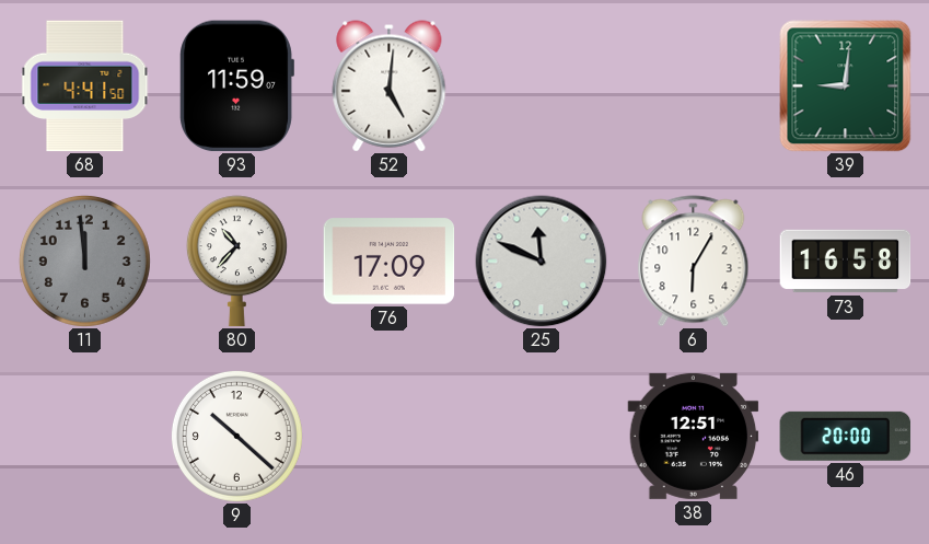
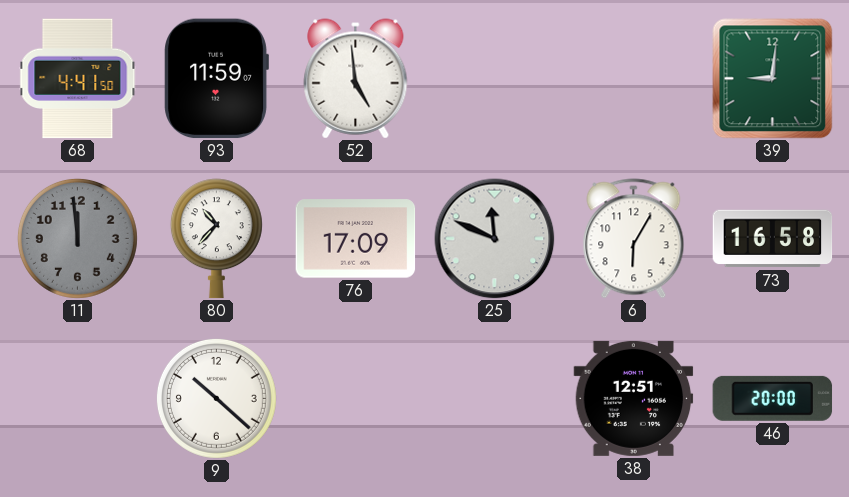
52: 5:01 -> 4:59
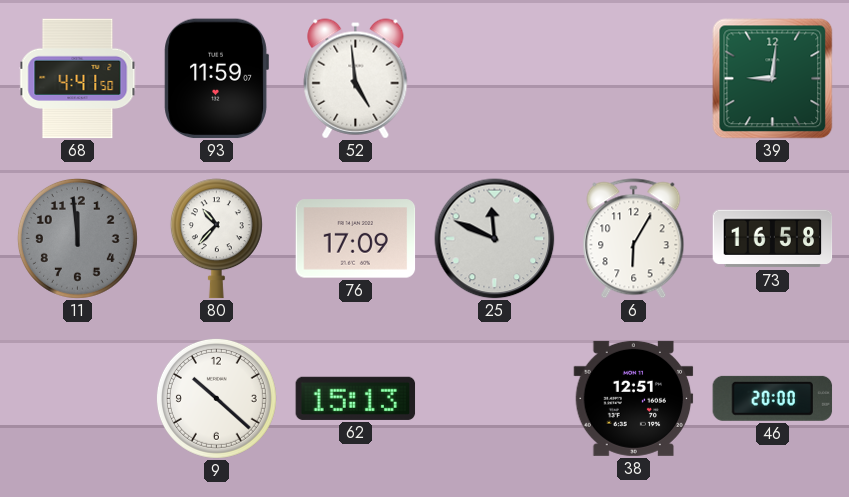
62: none -> 15:13
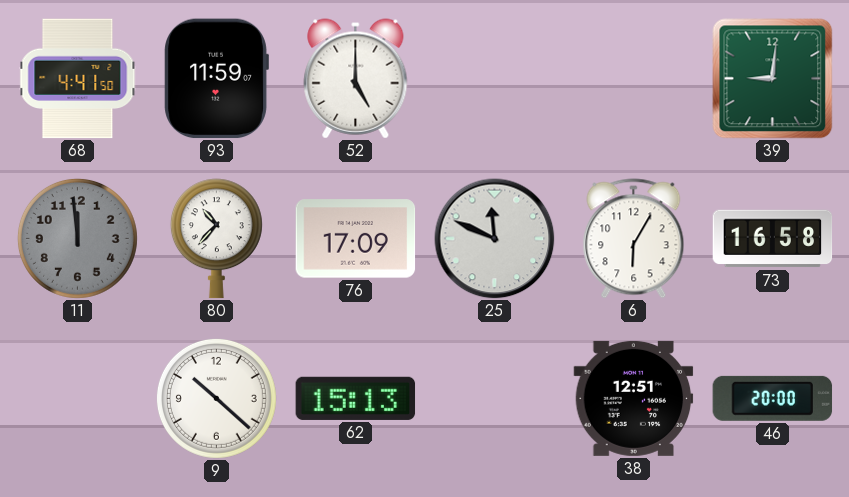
52: 4:59 -> 5:00
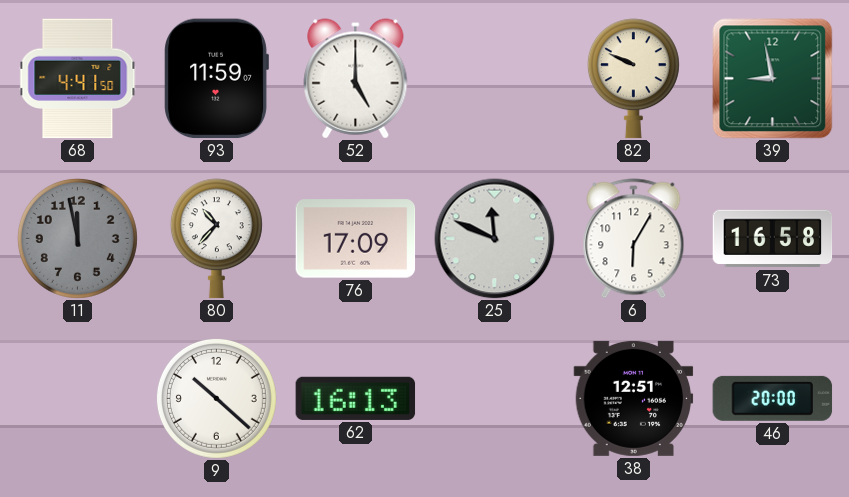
82: none -> 9:49
39: 9:01 -> 8:58
11: 11:59 -> 11:58
62: 15:13 -> 16:13
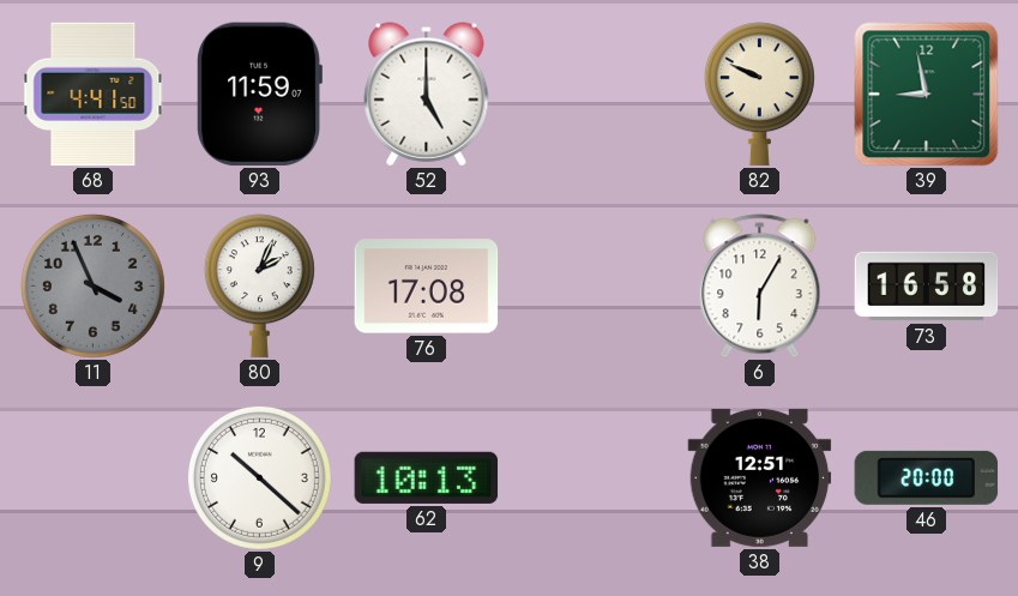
11: 11:58 -> 3:56
80: 10:37 -> 2:04
76: 17:09 -> 17:08
25: 11:49 -> none
62: 16:13 -> 10:13
